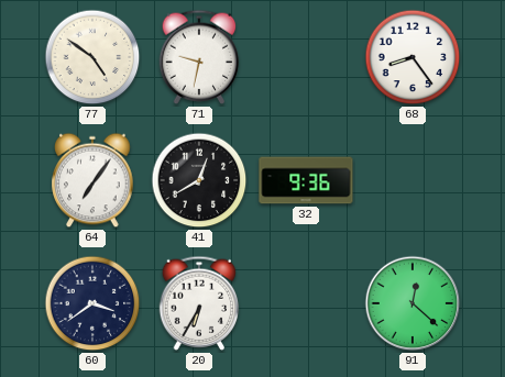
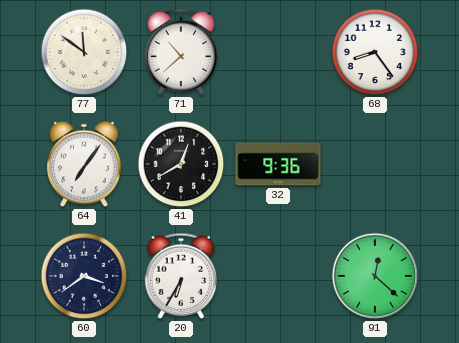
77: 4:51 -> 11:51
71: 9:32 -> 10:38
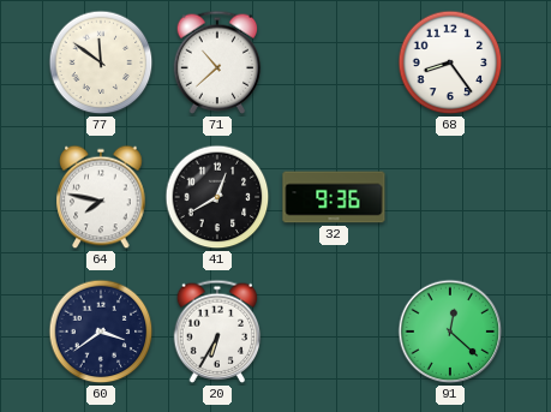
64: 7:06 -> 7:47
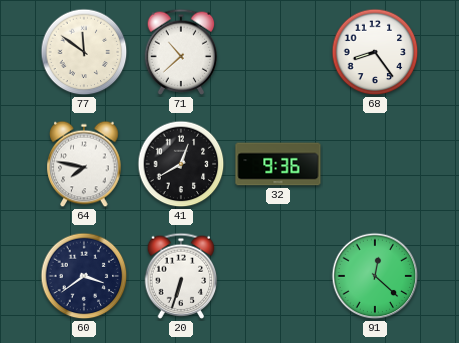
20: 6:35 -> 6:33
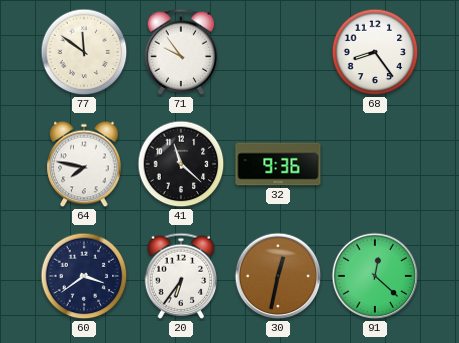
71: 10:38 -> 9:54
41: 12:40 -> 11:22
20: 6:33 -> 6:36
30: none -> 12:32
